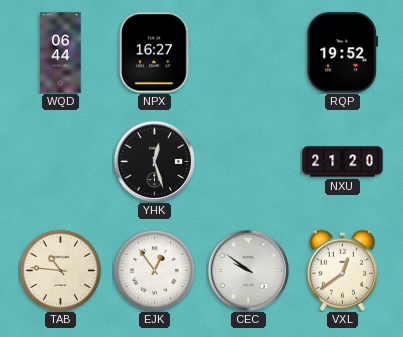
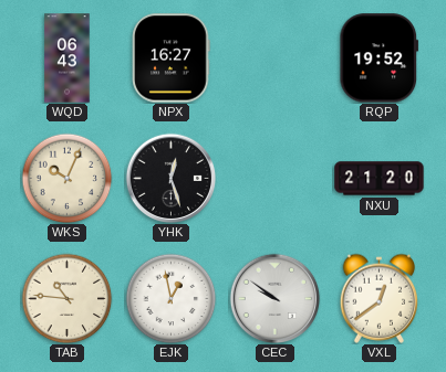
WQD: 06:44 -> 06:43
WKS: none -> 10:04
EJK: 12:54 -> 12:58
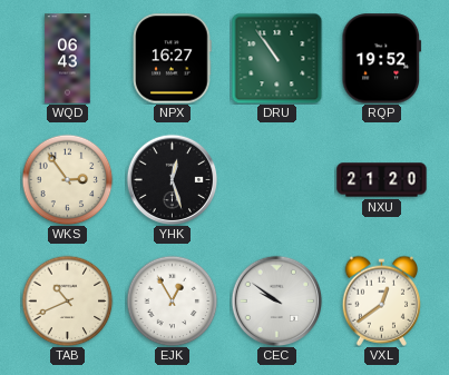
DRU: none -> 10:54
WKS: 10:04 -> 2:54
TAB: 10:46 -> 10:41
EJK: 12:58 -> 12:55
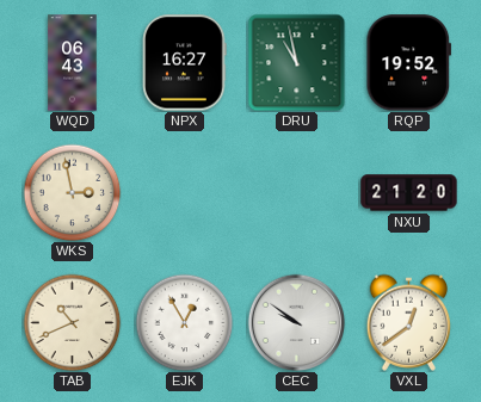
DRU: 10:54 -> 10:58
WKS: 2:54 -> 2:58
YHK: 12:27 -> none
